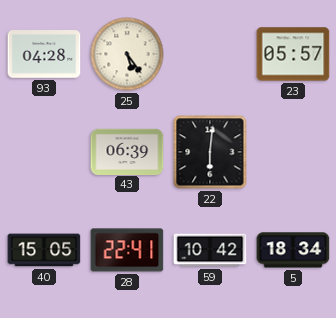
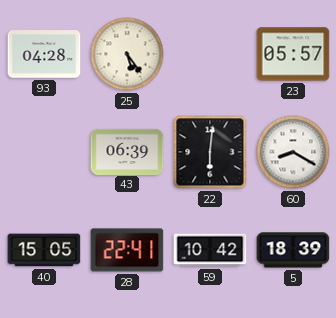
60: none -> 8:20
5: 18:34 -> 18:39
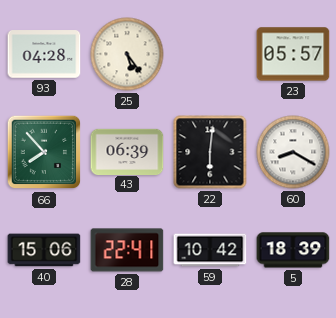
66: none -> 7:53
40: 15:05 -> 15:06
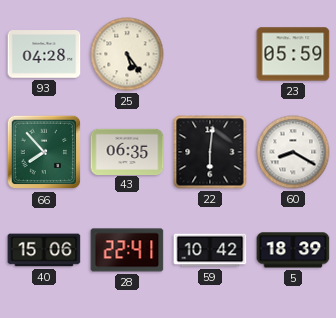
23: 05:57 -> 05:59
43: 06:39 -> 06:35
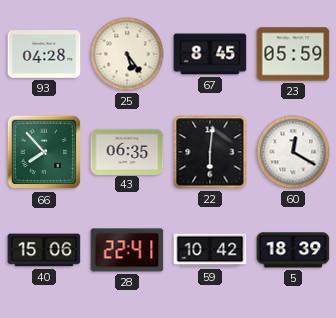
67: none -> 8:45
60: 8:20 -> 12:20
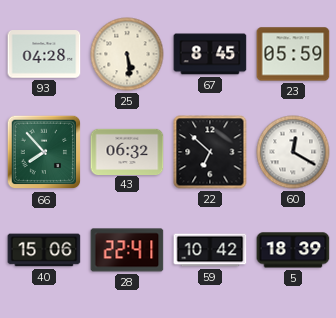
25: 5:24 -> 5:29
43: 06:35 -> 06:32
22: 6:01 -> 6:52
